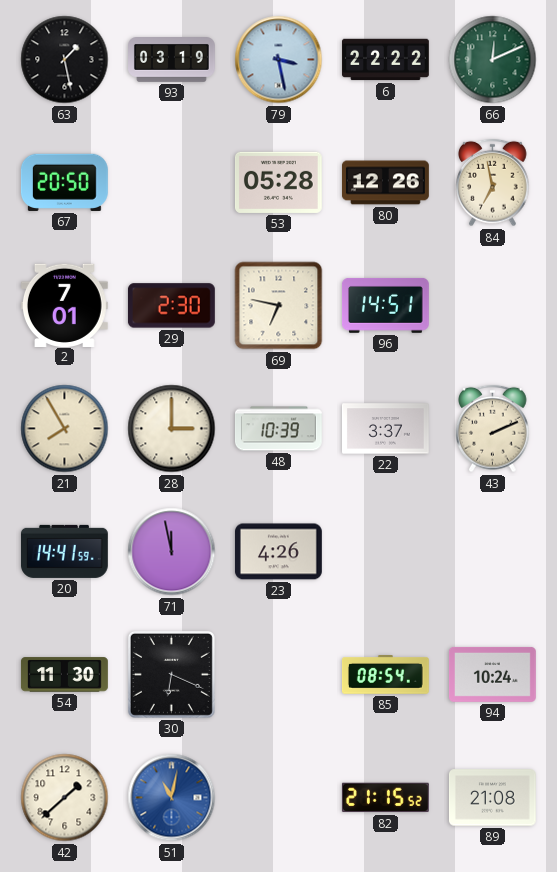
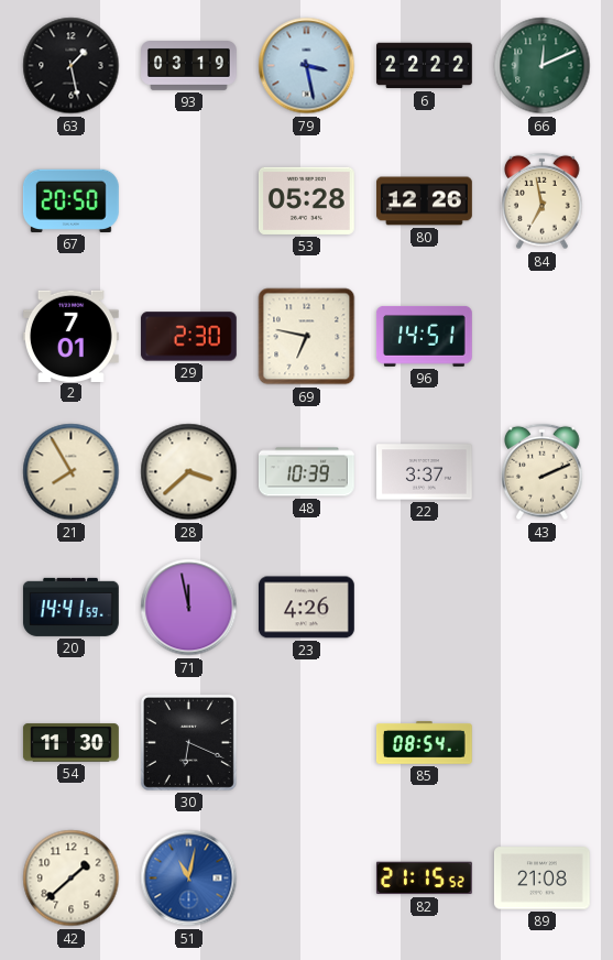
28: 3:00 -> 3:38
94: 10:24 -> none
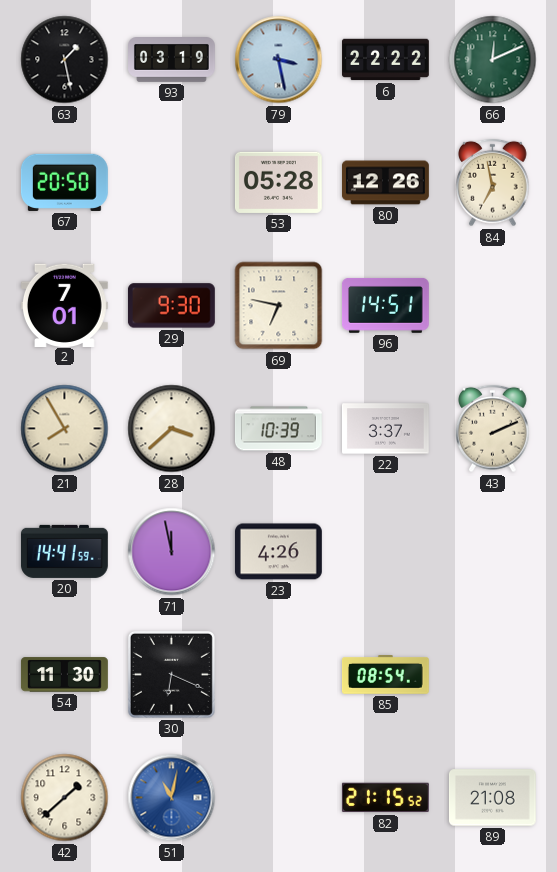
29: 2:30 -> 9:30
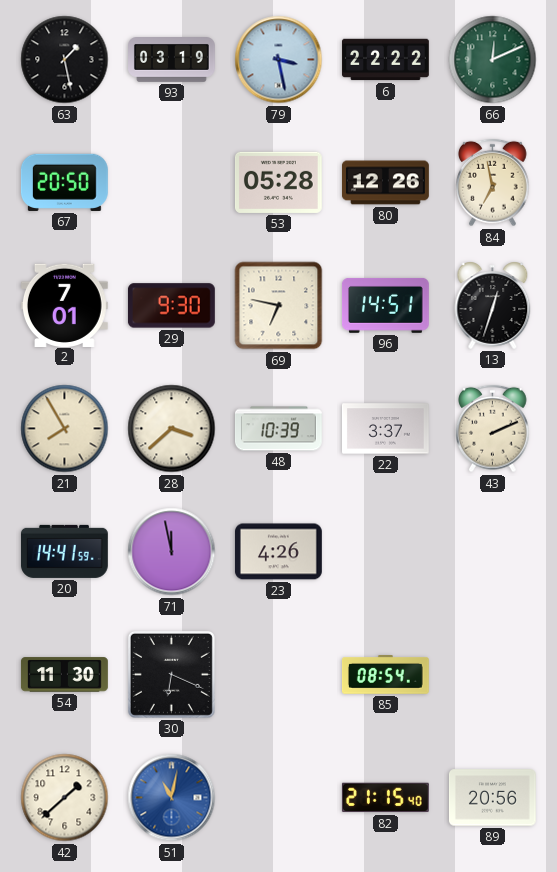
13: none -> 12:33
82: 21:15:52 -> 21:15:40
89: 21:08 -> 20:56
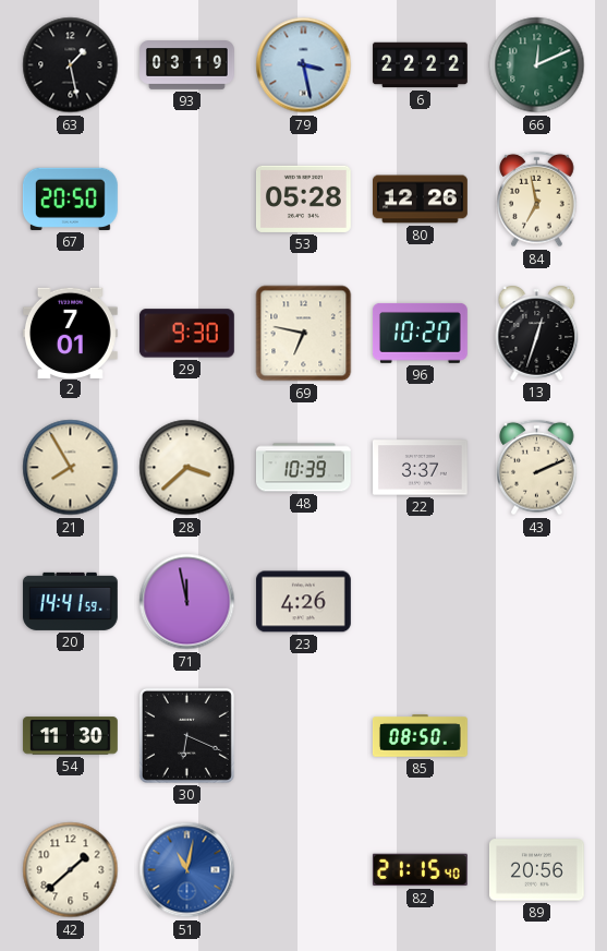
96: 14:51 -> 10:20
85: 08:54 -> 08:50
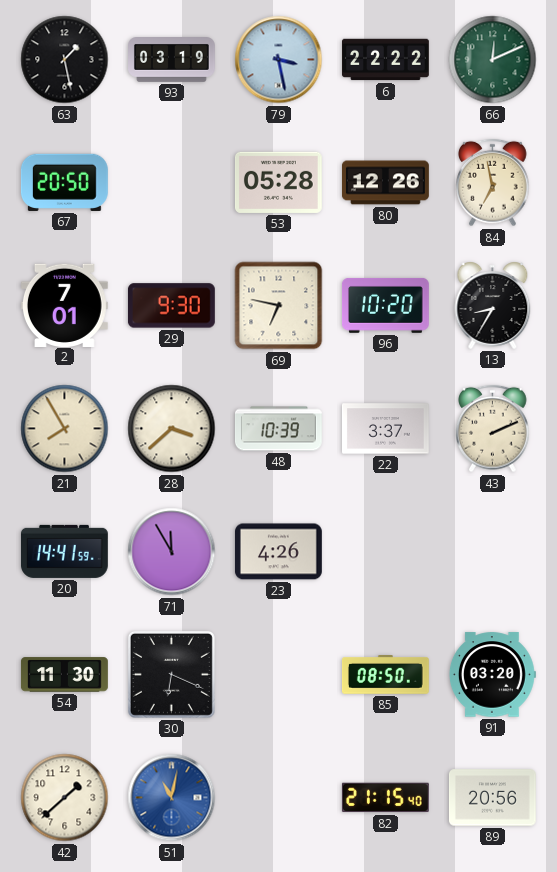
13: 12:33 -> 8:35
71: 11:58 -> 11:55
91: none -> 03:20
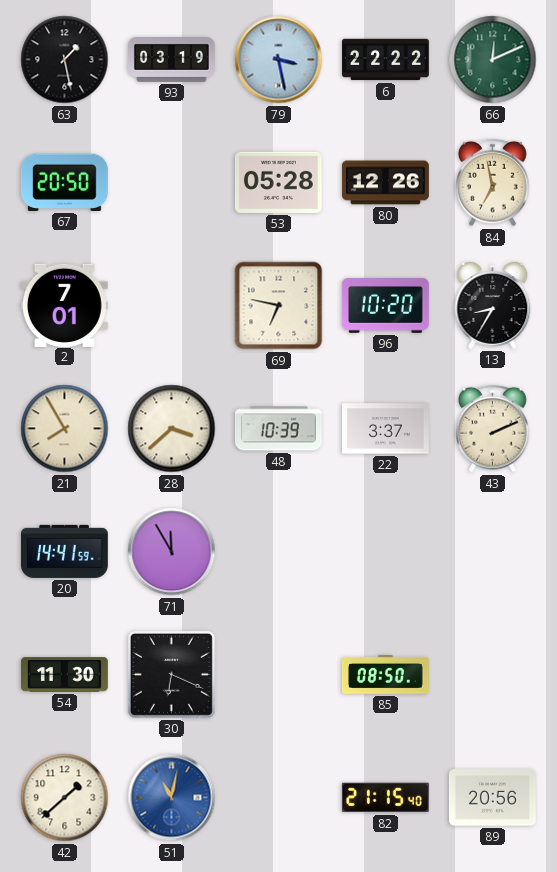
29: 9:30 -> none
23: 4:26 -> none
91: 03:20 -> none
